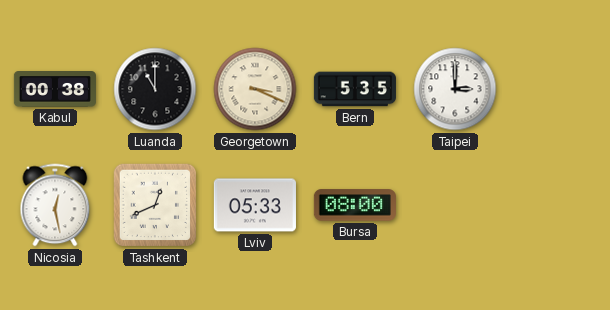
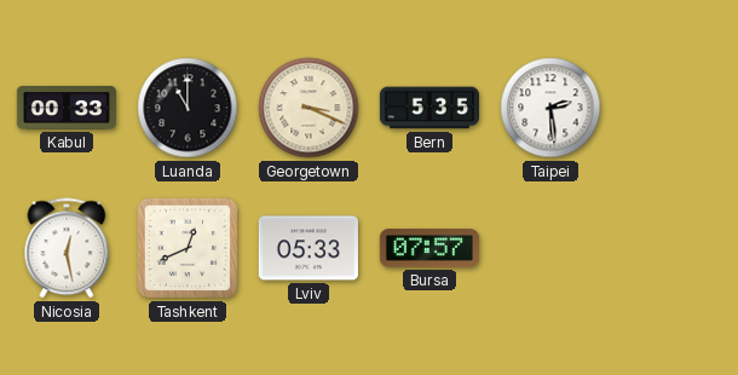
Kabul: 00:38 -> 00:33
Taipei: 3:00 -> 2:29
Bursa: 08:00 -> 07:57
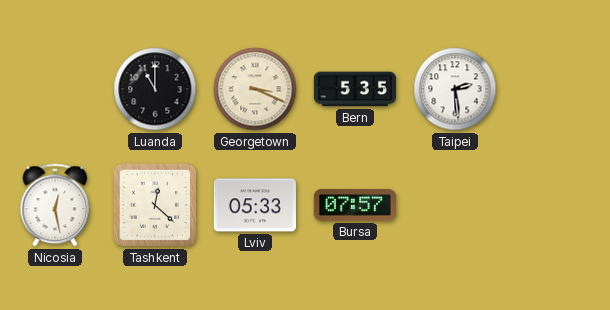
Kabul: 00:33 -> none
Tashkent: 12:41 -> 12:22
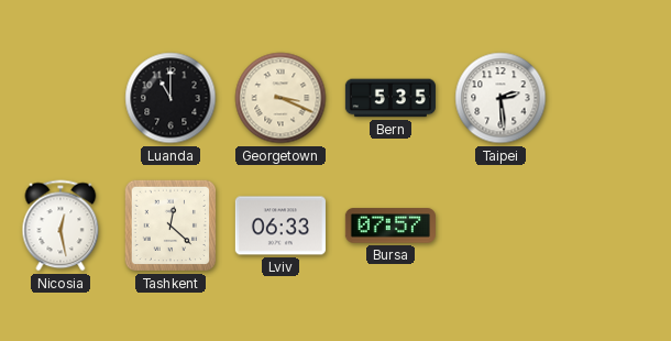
Lviv: 05:33 -> 06:33
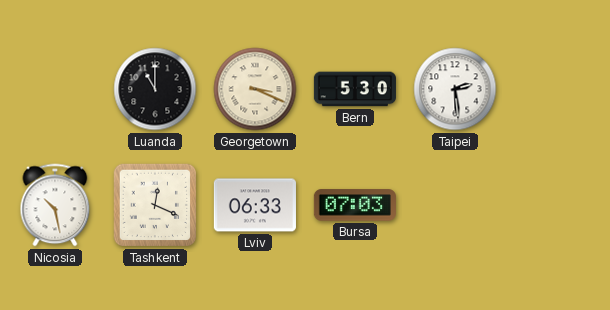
Bern: 5:35 -> 5:30
Nicosia: 12:28 -> 10:28
Tashkent: 12:22 -> 12:19
Bursa: 07:57 -> 07:03
